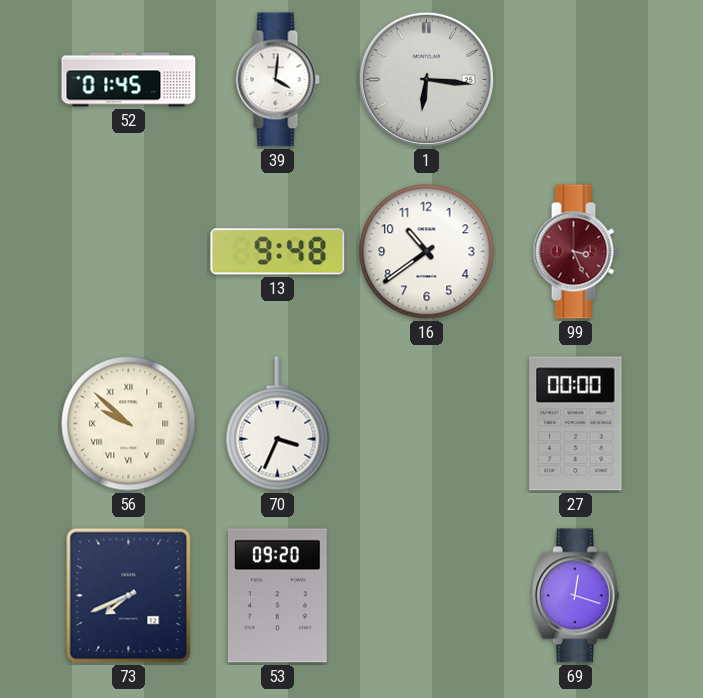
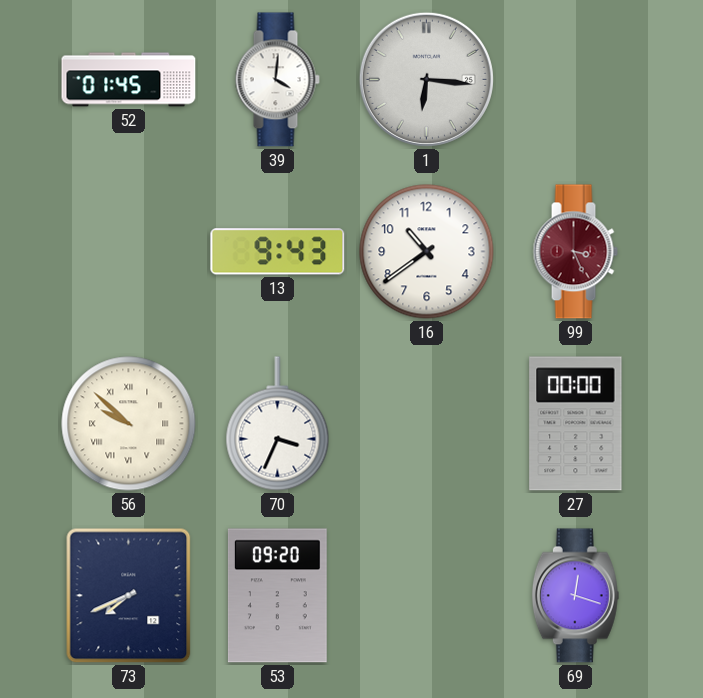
13: 9:48 -> 9:43
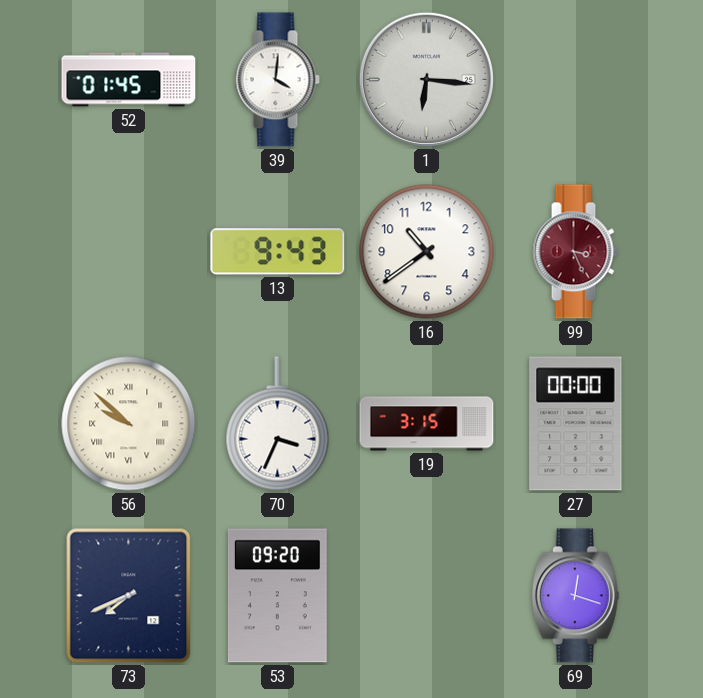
19: none -> 3:15
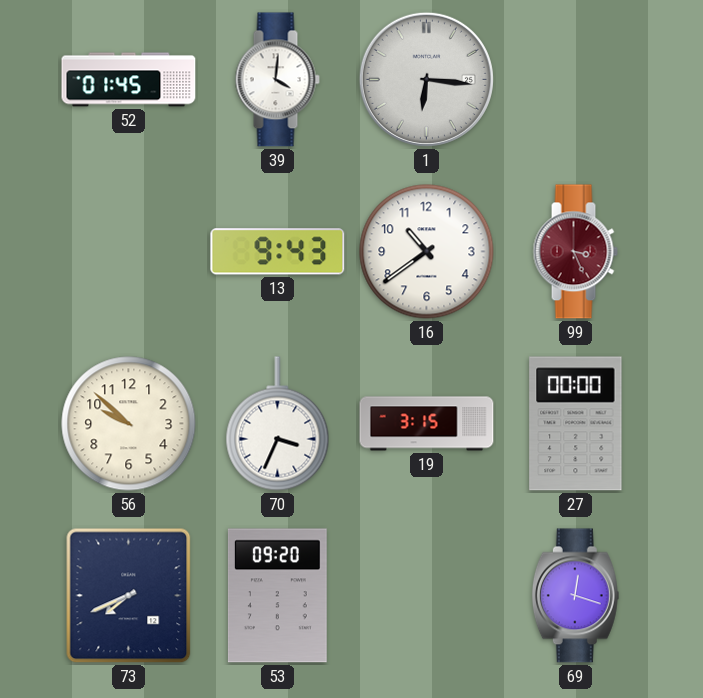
56 numerals: Roman -> Arabic
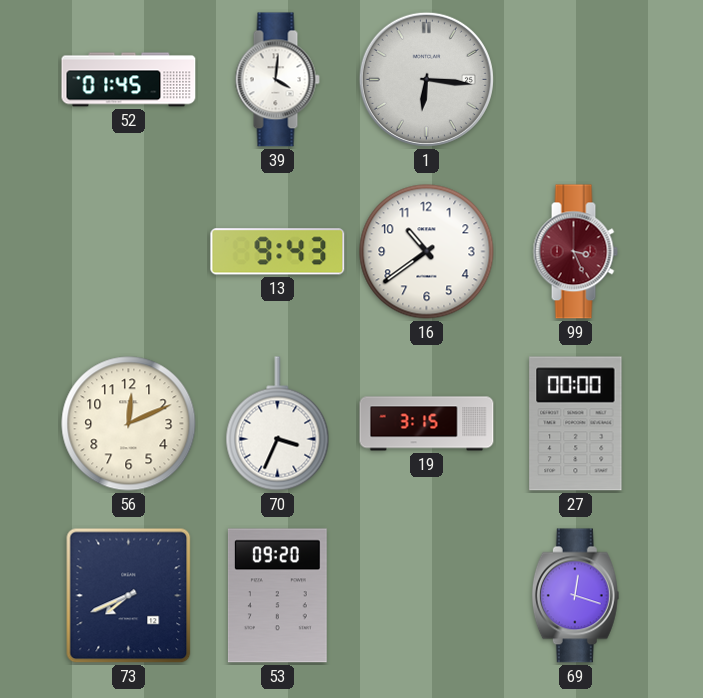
56: 9:52 -> 12:11
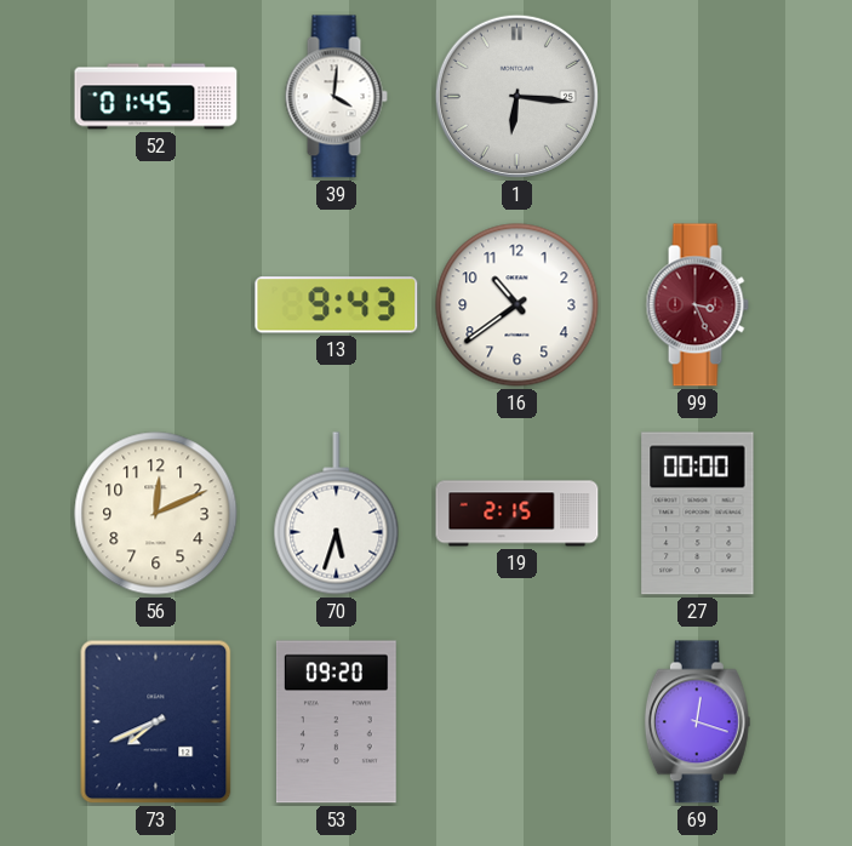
70: 3:34 -> 5:33
19: 3:15 -> 2:15
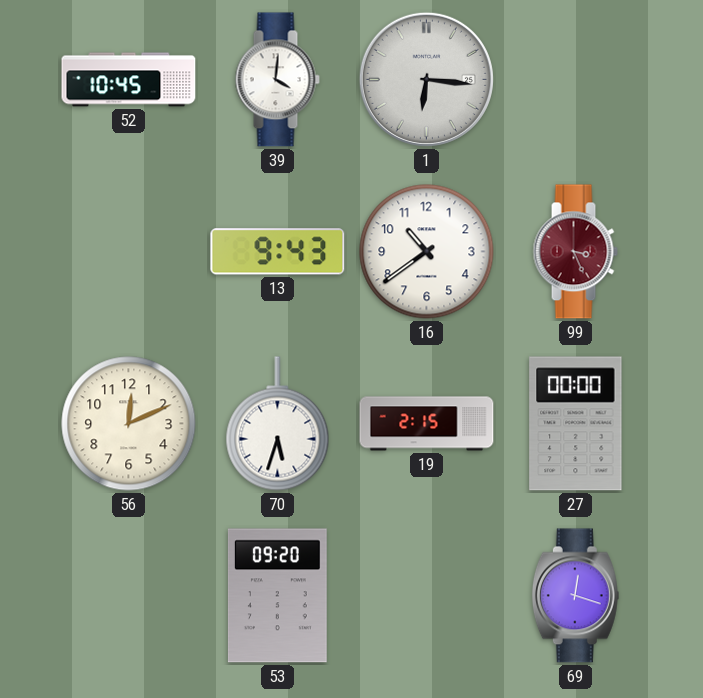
52: 01:45 -> 10:45
73: 7:41 -> none
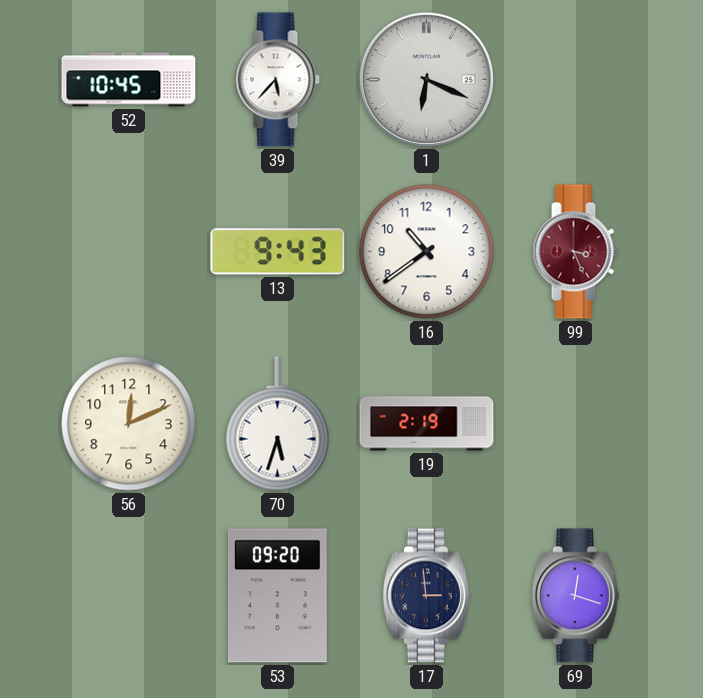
39: 4:01 -> 5:37
1: 6:16 -> 6:19
19: 2:15 -> 2:19
27: 00:00 -> none
17: none -> 2:59
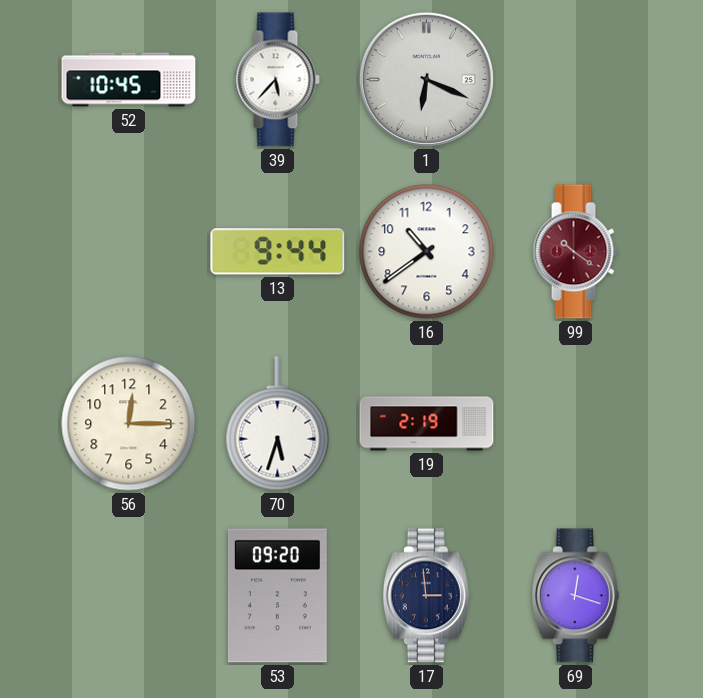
13: 9:43 -> 9:44
99: 3:26 -> 10:21
56: 12:11 -> 12:15
